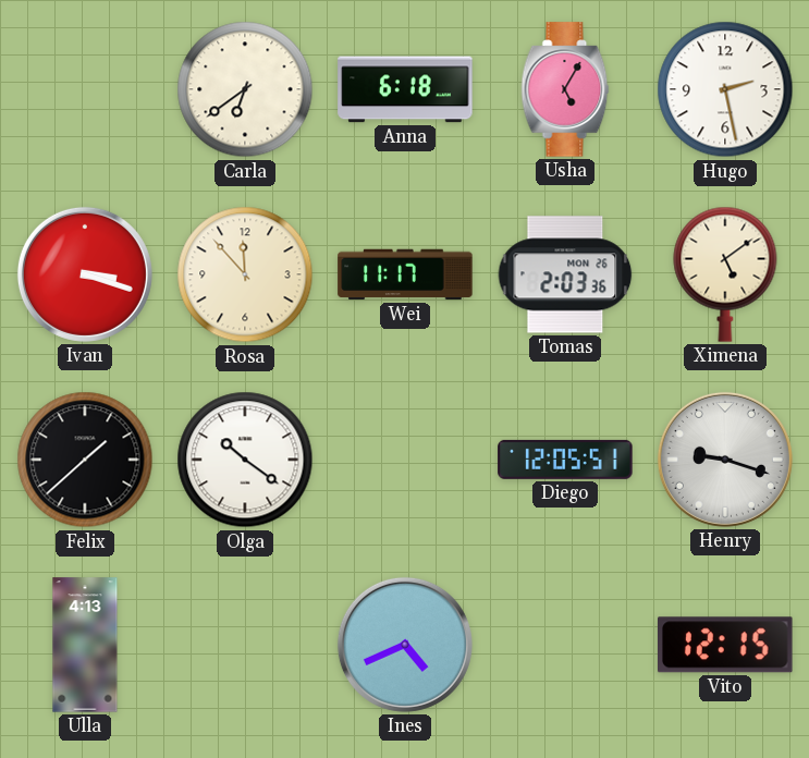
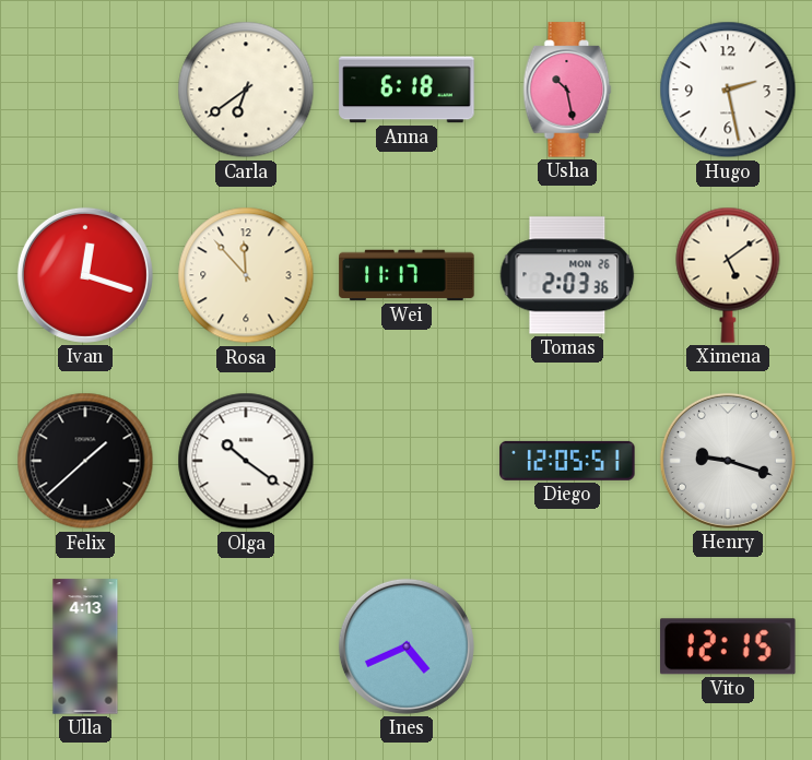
Usha: 5:05 -> 10:28
Ivan: 3:18 -> 12:18
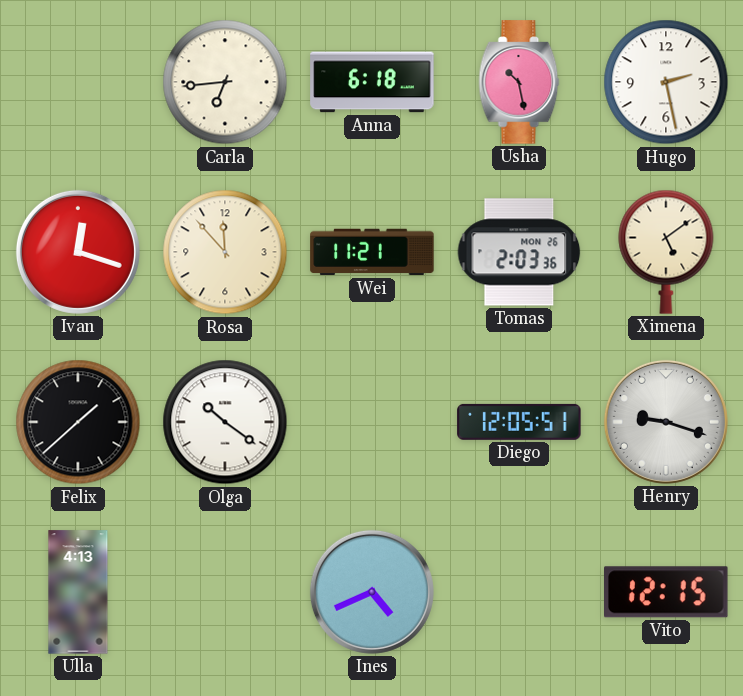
Carla: 6:39 -> 6:44
Wei: 11:17 -> 11:21
